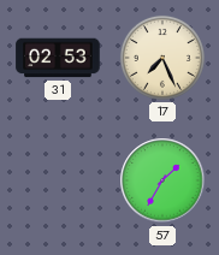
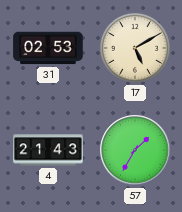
17: 7:26 -> 5:10
4: none -> 21:43
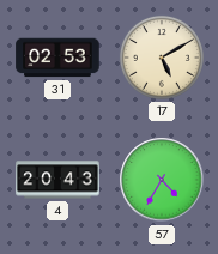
4: 21:43 -> 20:43
57: 1:35 -> 4:35
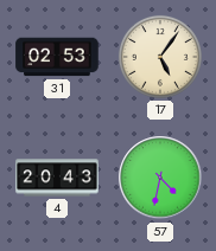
17: 5:10 -> 5:06
57: 4:35 -> 4:32
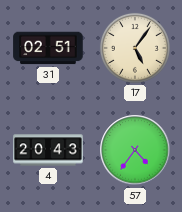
31: 02:53 -> 02:51
57: 4:32 -> 4:36
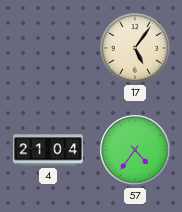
31: 02:51 -> none
4: 20:43 -> 21:04
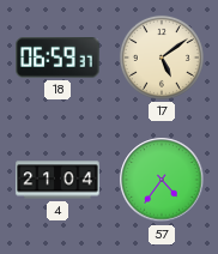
18: none -> 06:59
17: 5:06 -> 5:09
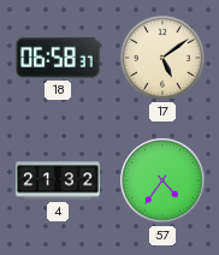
18: 06:59 -> 06:58
4: 21:04 -> 21:32
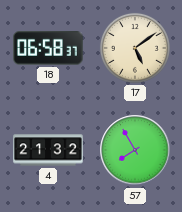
57: 4:36 -> 7:55
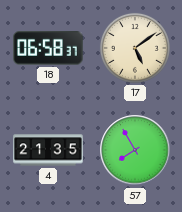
4: 21:32 -> 21:35
